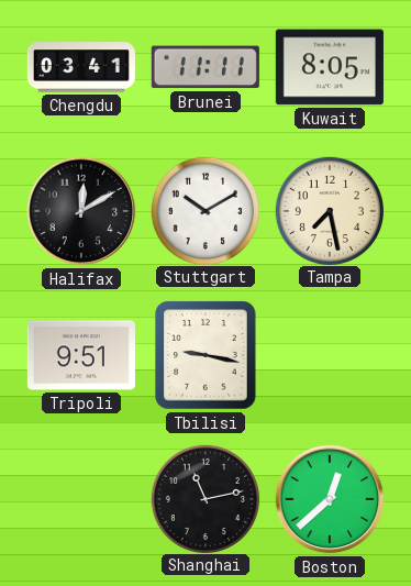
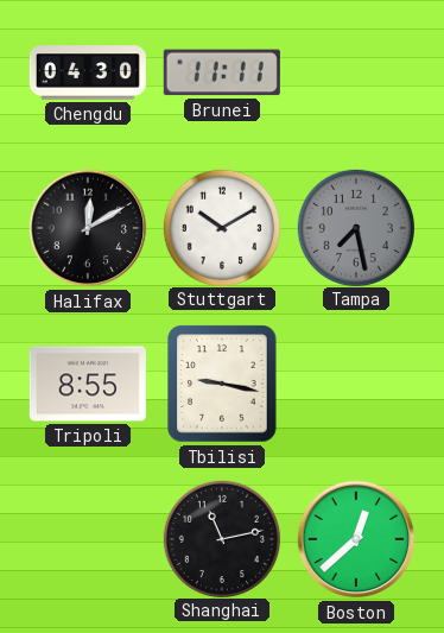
Chengdu: 03:41 -> 04:30
Kuwait: 8:05 -> none
Tampa dial: cream -> grey
Tripoli: 9:51 -> 8:55
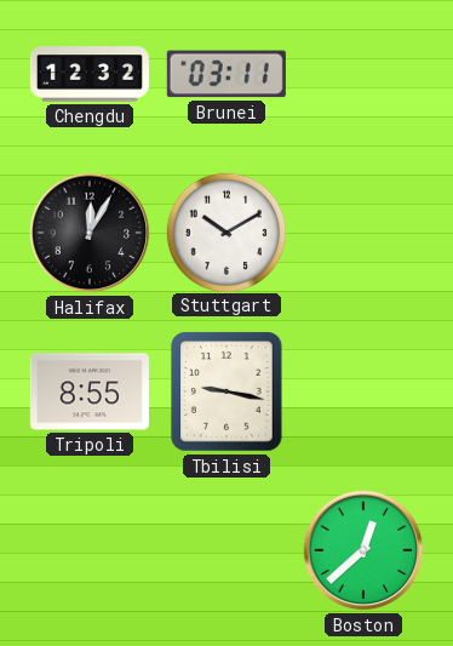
Chengdu: 04:30 -> 12:32
Brunei: 11:11 -> 03:11
Halifax: 12:10 -> 12:05
Tampa: 7:28 -> none
Shanghai: 11:13 -> none
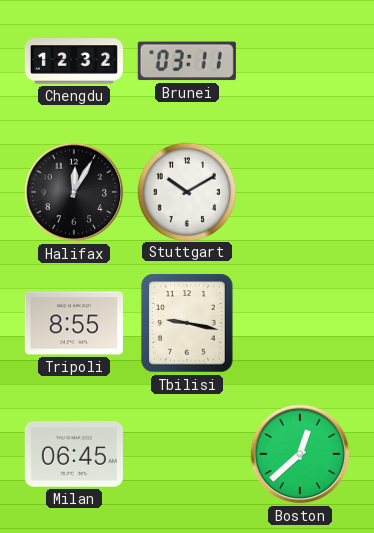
Milan: none -> 06:45
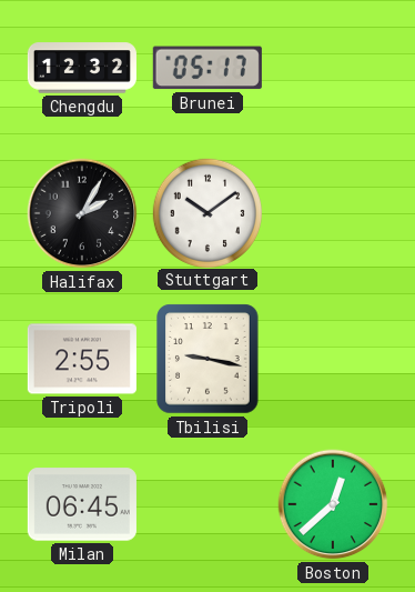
Brunei: 03:11 -> 05:17
Halifax: 12:05 -> 2:05
Stuttgart: 10:10 -> 10:09
Tripoli: 8:55 -> 2:55
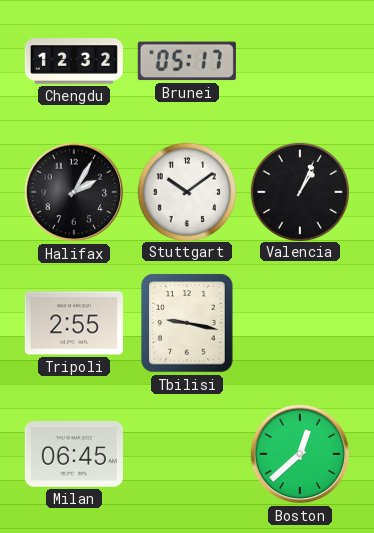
Valencia: none -> 1:04
